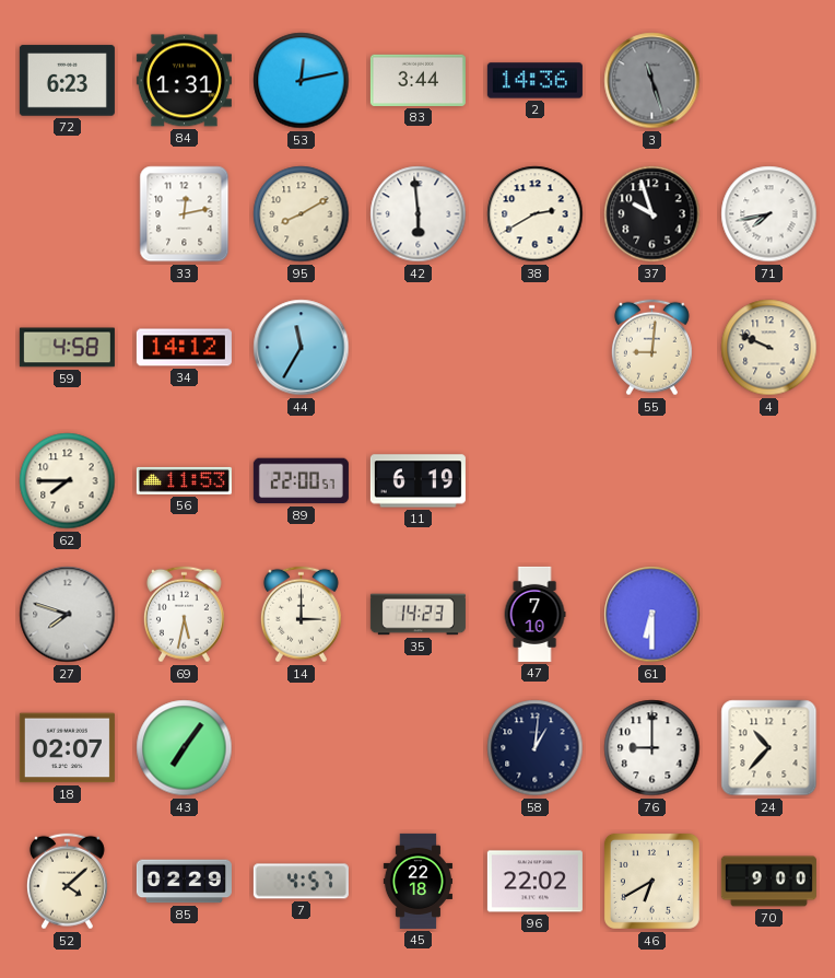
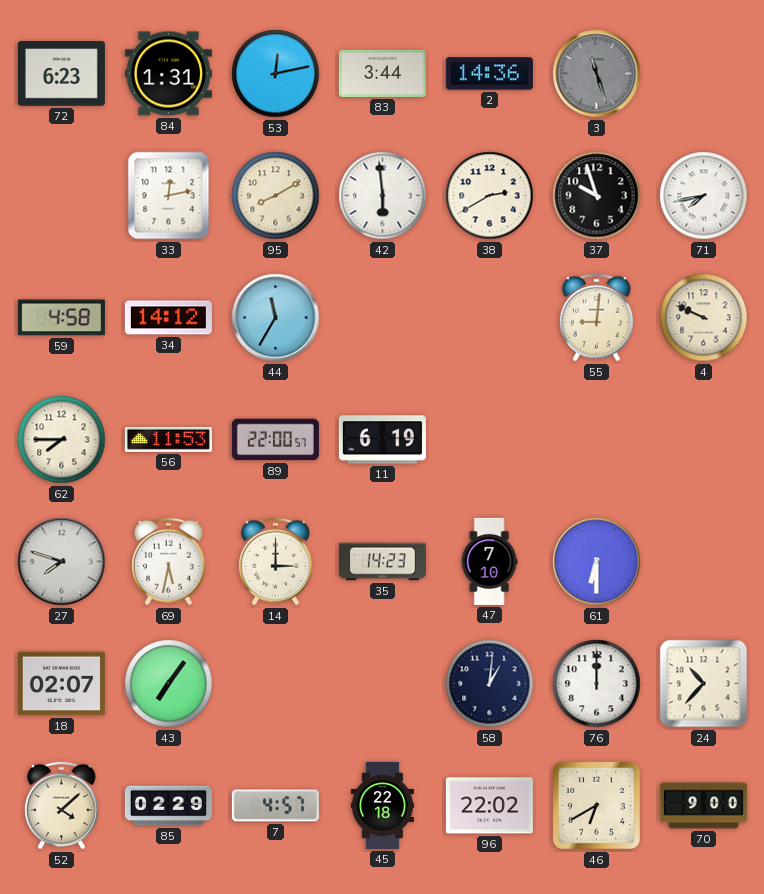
76: 9:00 -> 12:00
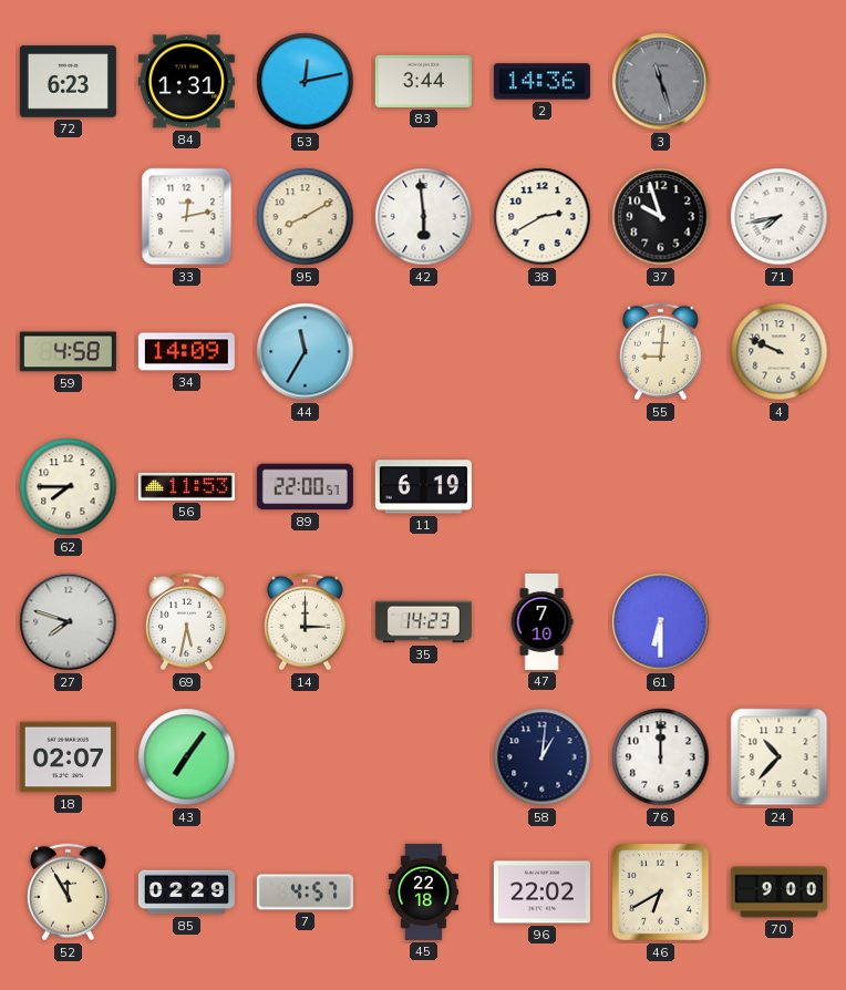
34: 14:12 -> 14:09
52: 4:08 -> 11:55
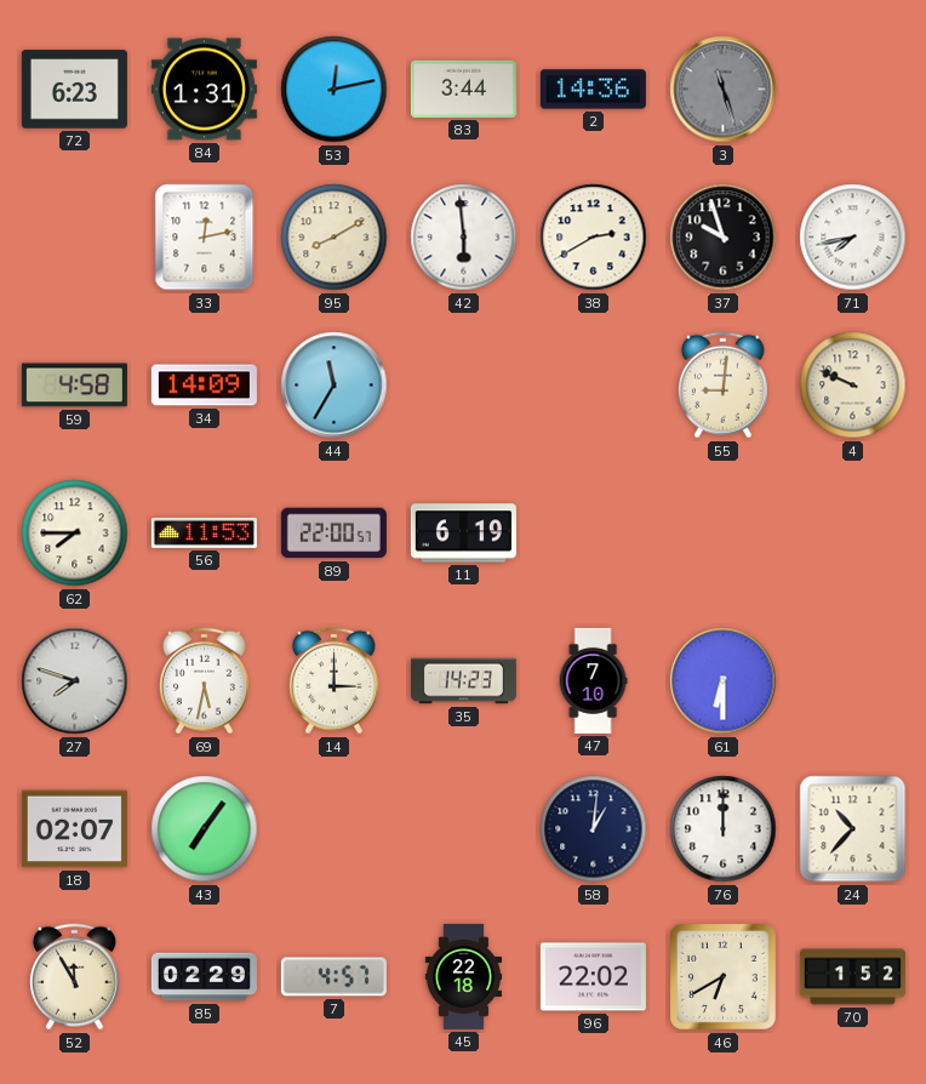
70: 9:00 -> 1:52
